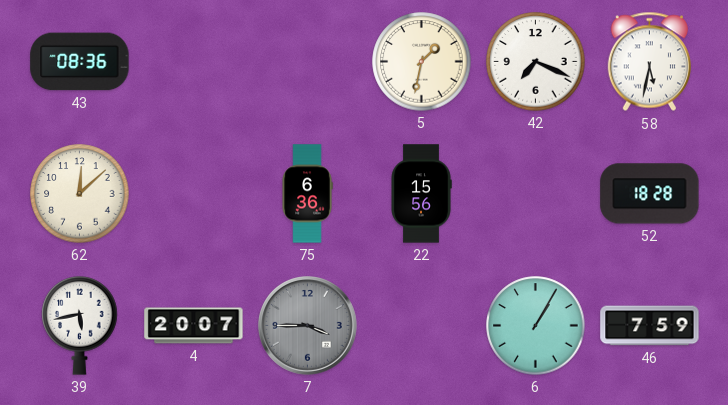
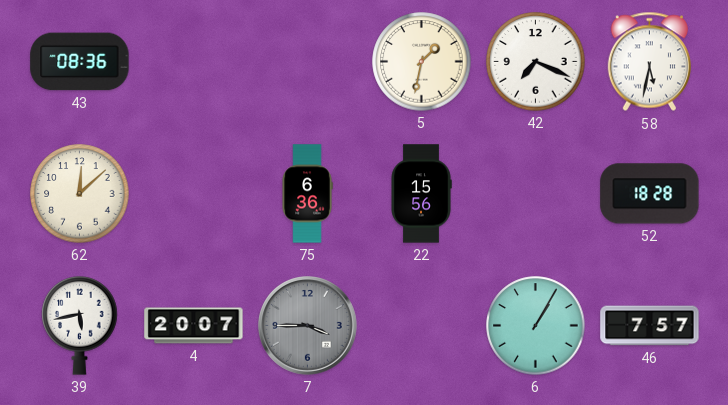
46: 7:59 -> 7:57
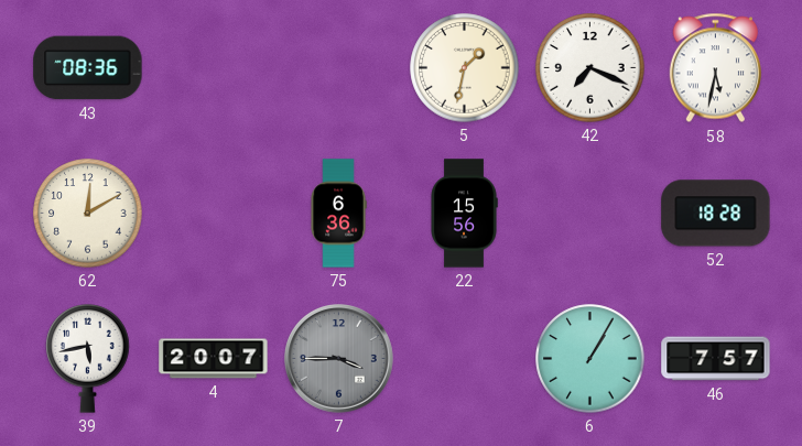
62: 12:08 -> 12:10
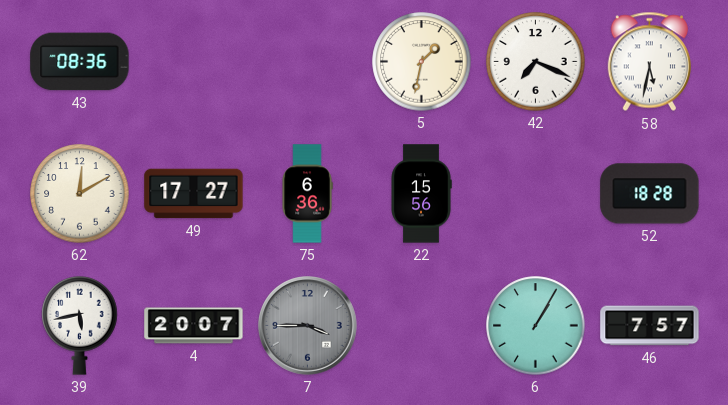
49: none -> 17:27
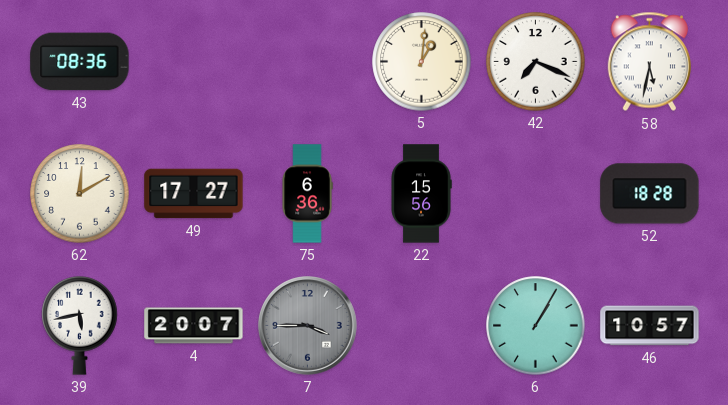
5: 1:32 -> 1:01
46: 7:57 -> 10:57
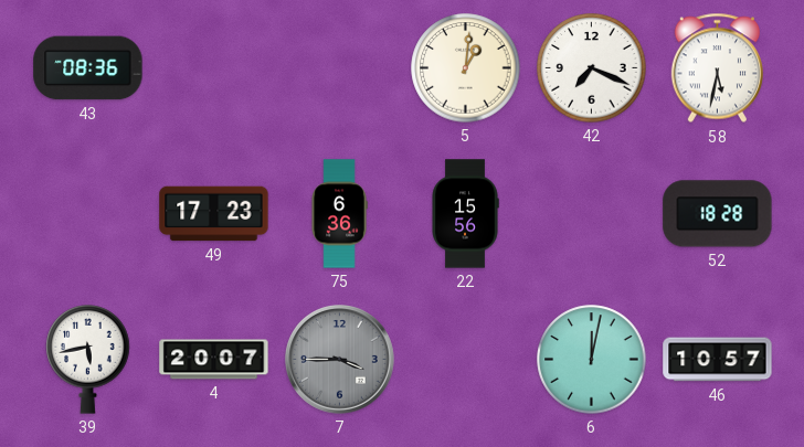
62: 12:10 -> none
49: 17:27 -> 17:23
6: 1:05 -> 12:02
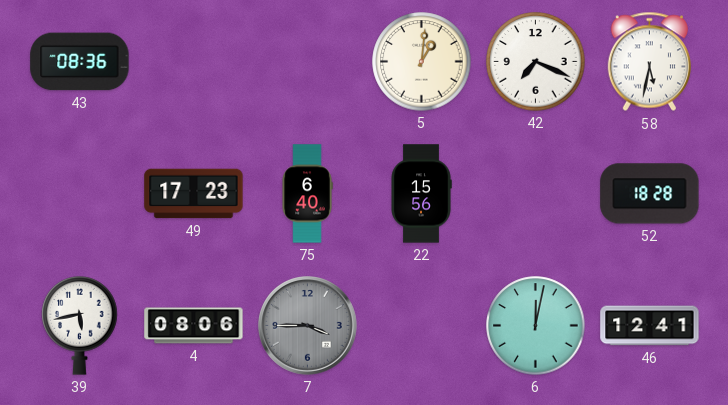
75: 6:36 -> 6:40
4: 20:07 -> 08:06
46: 10:57 -> 12:41
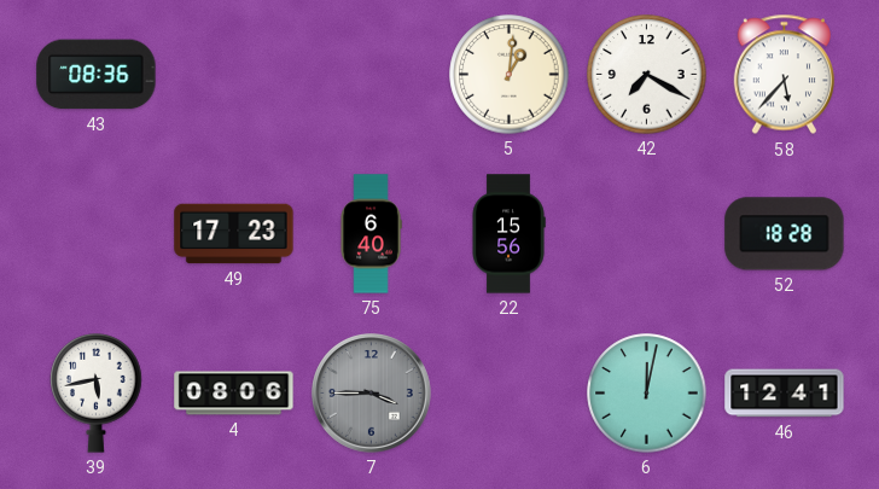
42: 7:19 -> 7:20
58: 5:32 -> 5:37
